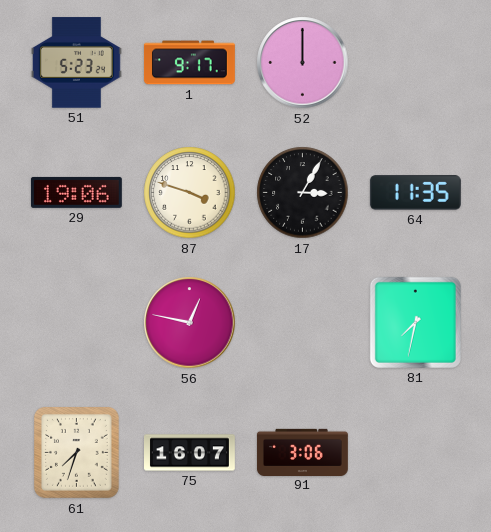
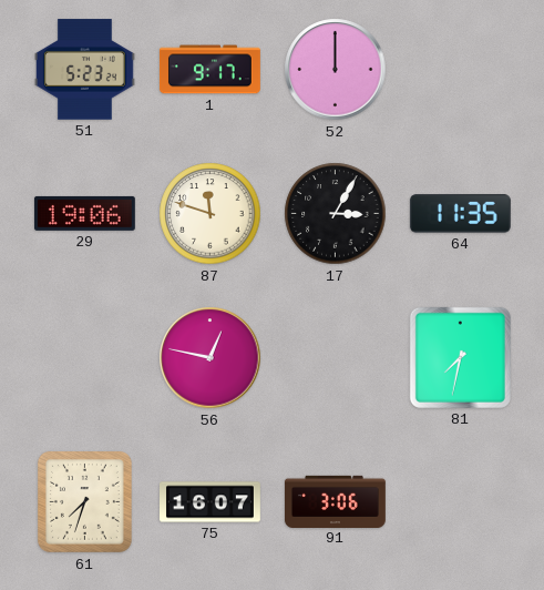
87: 3:48 -> 11:48
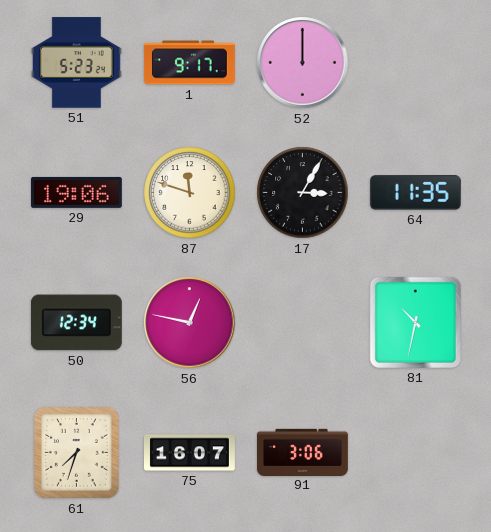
50: none -> 12:34
81: 7:32 -> 10:32
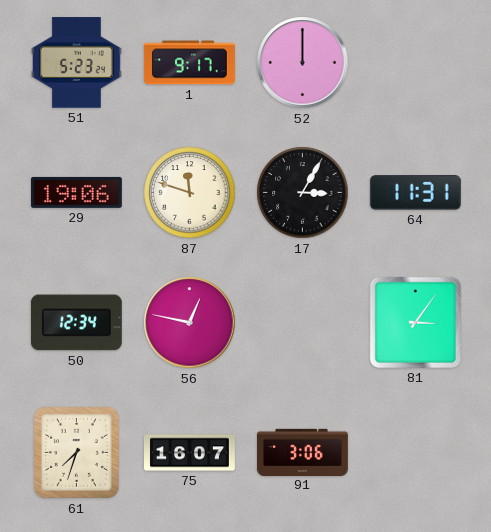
64: 11:35 -> 11:31
81: 10:32 -> 3:06
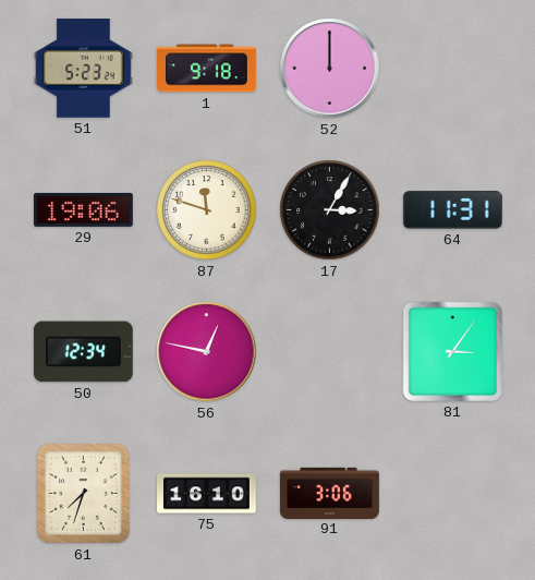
1: 9:17 -> 9:18
75: 16:07 -> 16:10
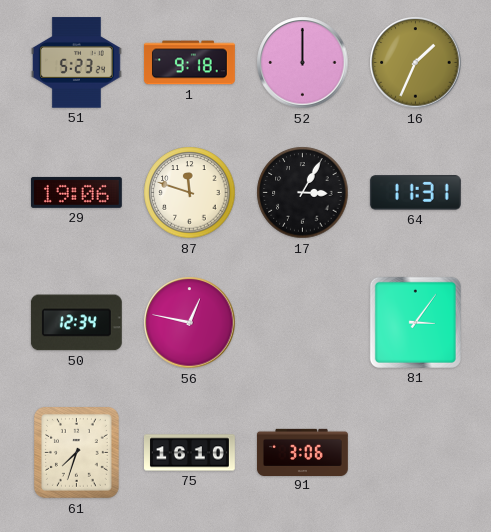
16: none -> 1:34
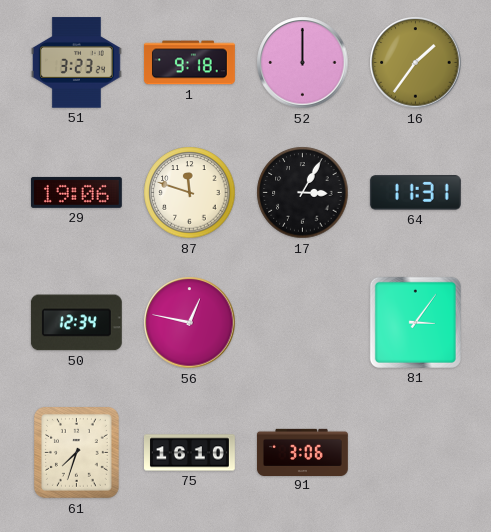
51: 5:23 -> 3:23
16: 1:34 -> 1:36
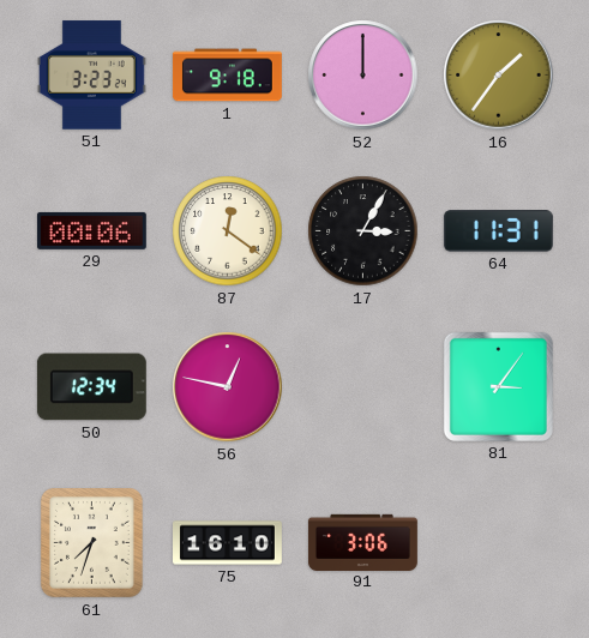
29: 19:06 -> 00:06
87: 11:48 -> 12:21
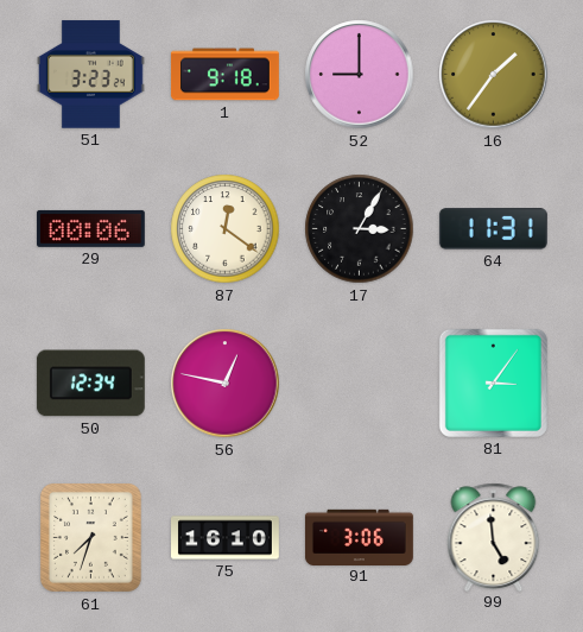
52: 12:00 -> 9:00
99: none -> 4:59
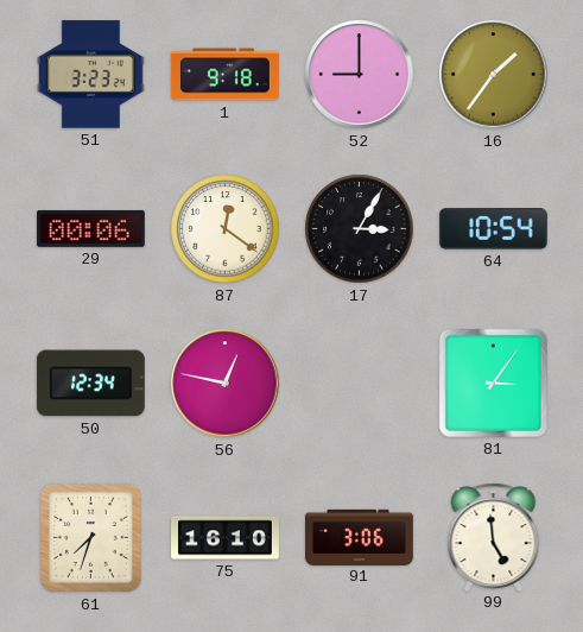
64: 11:31 -> 10:54
